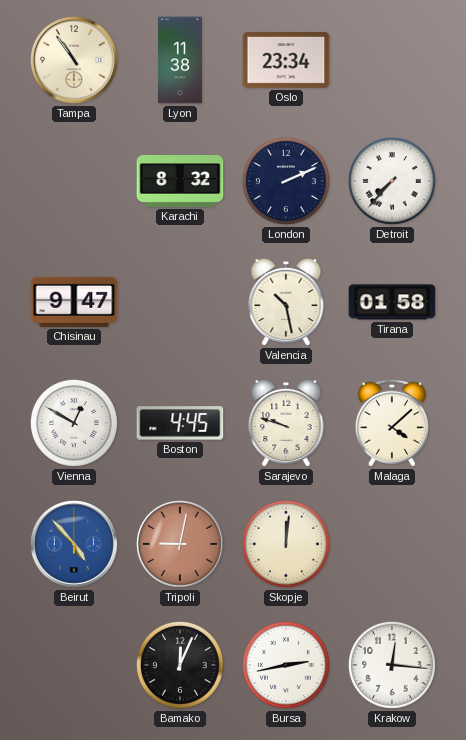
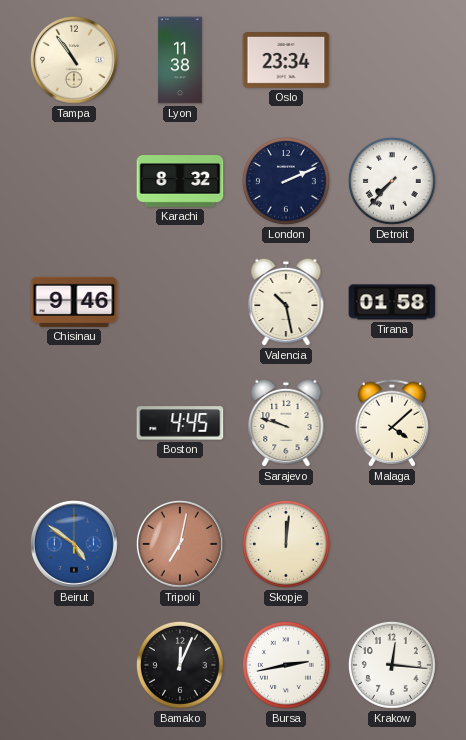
Chisinau: 9:47 -> 9:46
Vienna: 12:50 -> none
Beirut: 4:53 -> 4:51
Tripoli: 9:02 -> 7:02
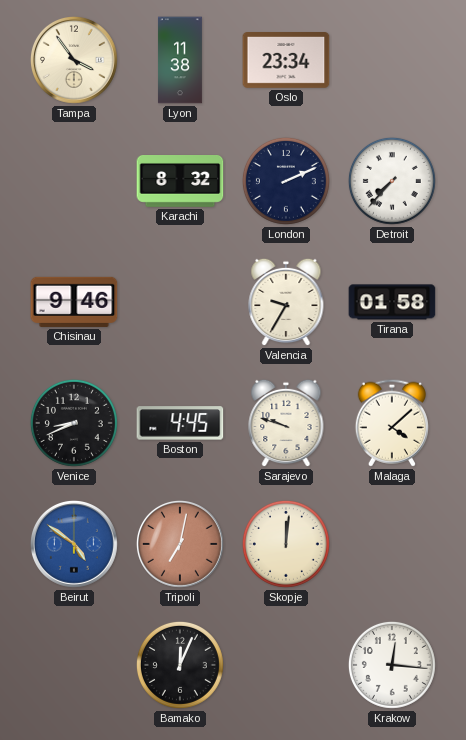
Tampa: 10:54 -> 3:54
Valencia: 10:28 -> 9:35
Venice: none -> 8:41
Bursa: 2:43 -> none
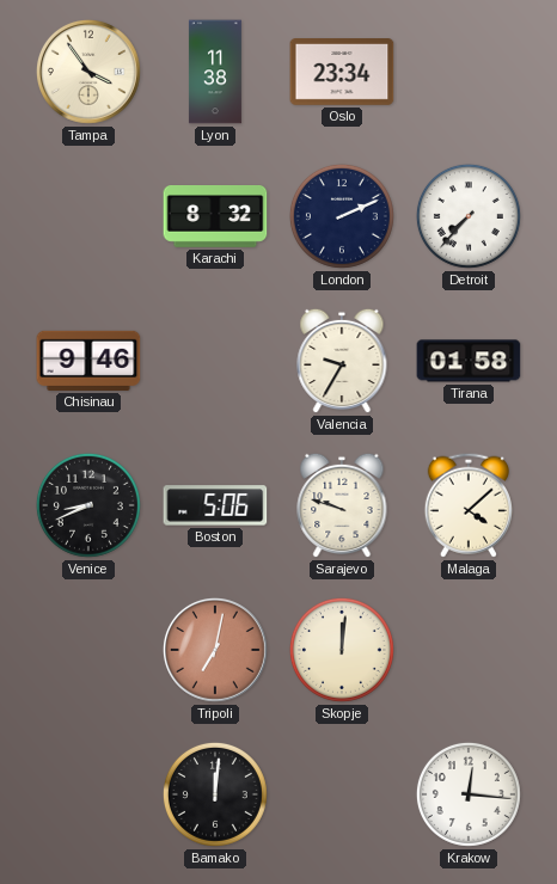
Boston: 4:45 -> 5:06
Beirut: 4:51 -> none
Bamako: 12:04 -> 12:01
